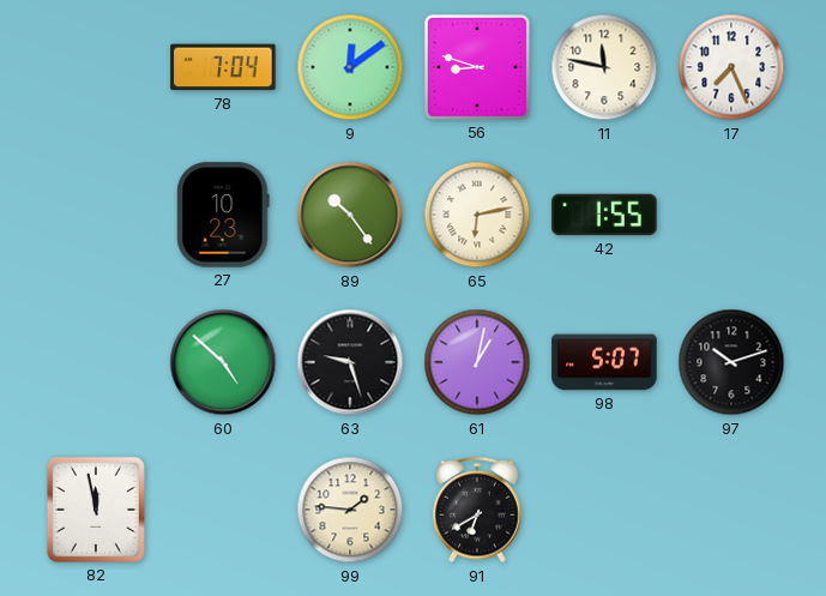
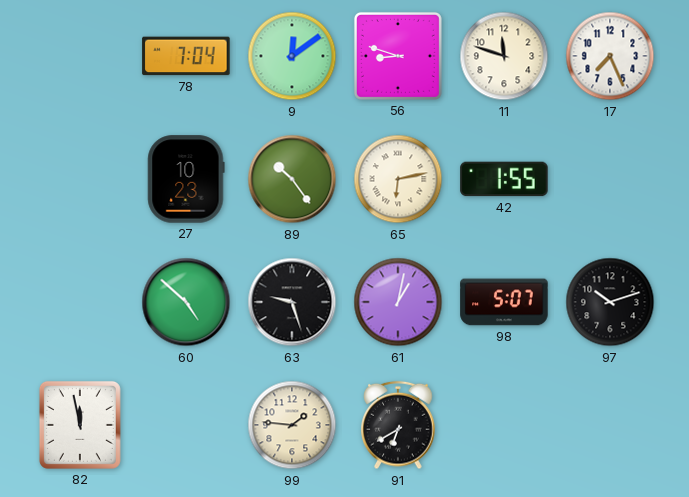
11: 11:47 -> 11:48
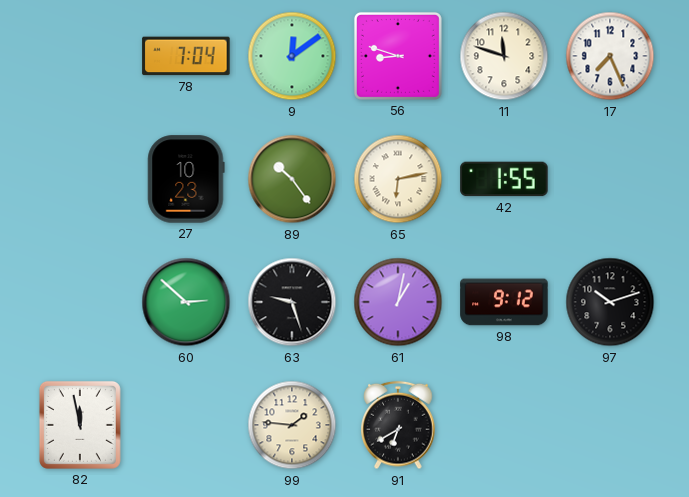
60: 4:52 -> 2:52
98: 5:07 -> 9:12
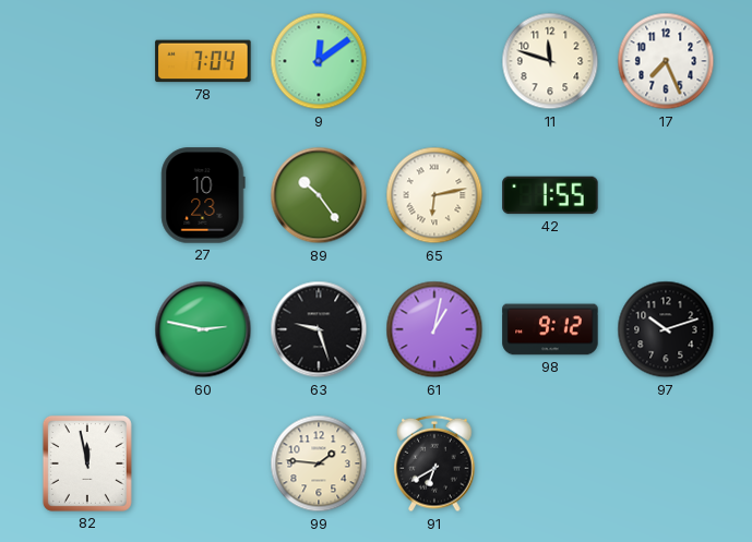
56: 8:48 -> none
60: 2:52 -> 2:47
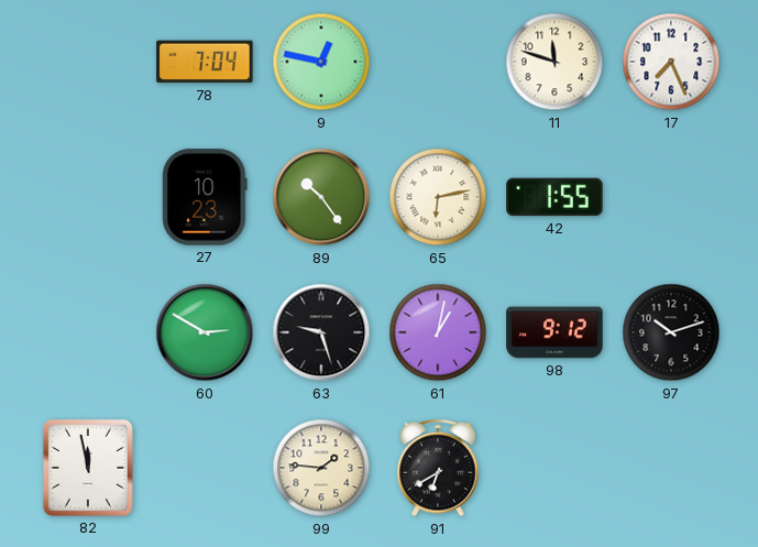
9: 12:09 -> 12:47
60: 2:47 -> 2:50
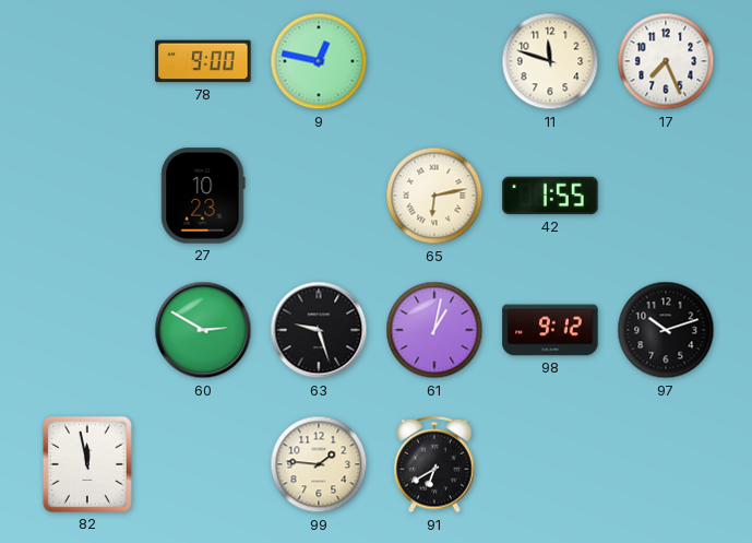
78: 7:04 -> 9:00
89: 10:24 -> none
